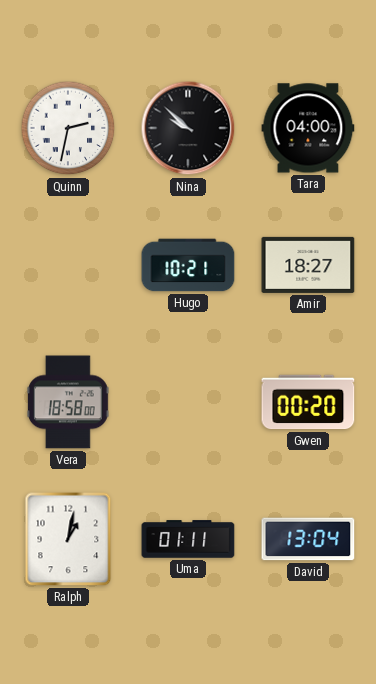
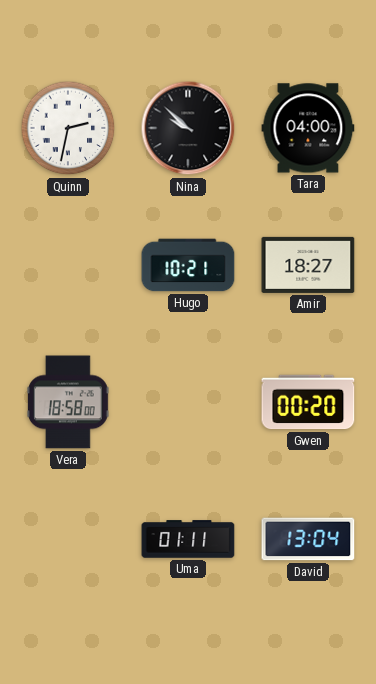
Ralph: 1:02 -> none
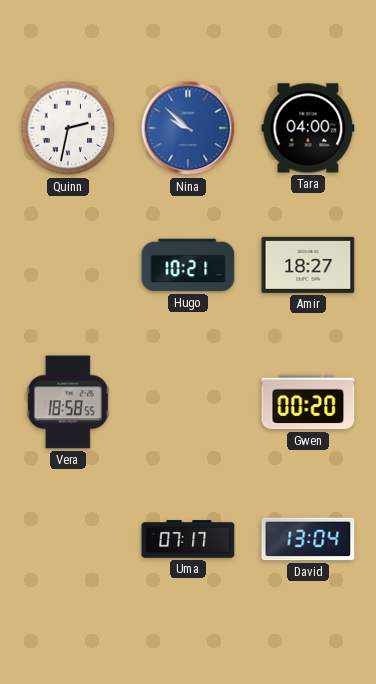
Nina dial: black -> blue
Vera: 18:58:00 -> 18:58:55
Uma: 01:11 -> 07:17
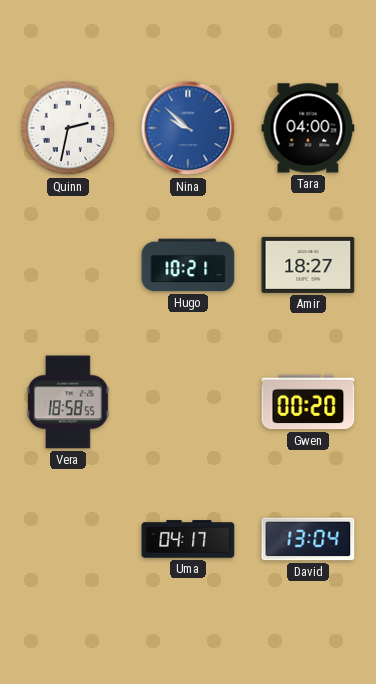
Uma: 07:17 -> 04:17
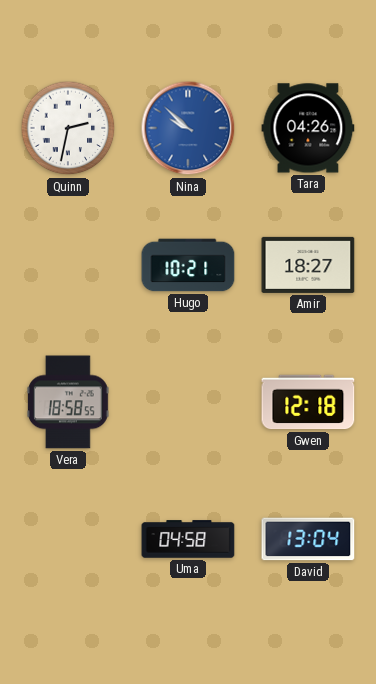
Tara: 04:00 -> 04:26
Gwen: 00:20 -> 12:18
Uma: 04:17 -> 04:58
